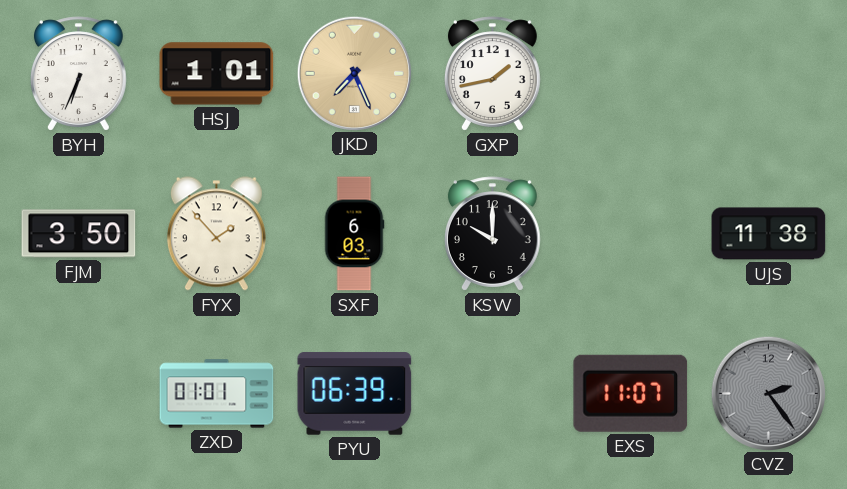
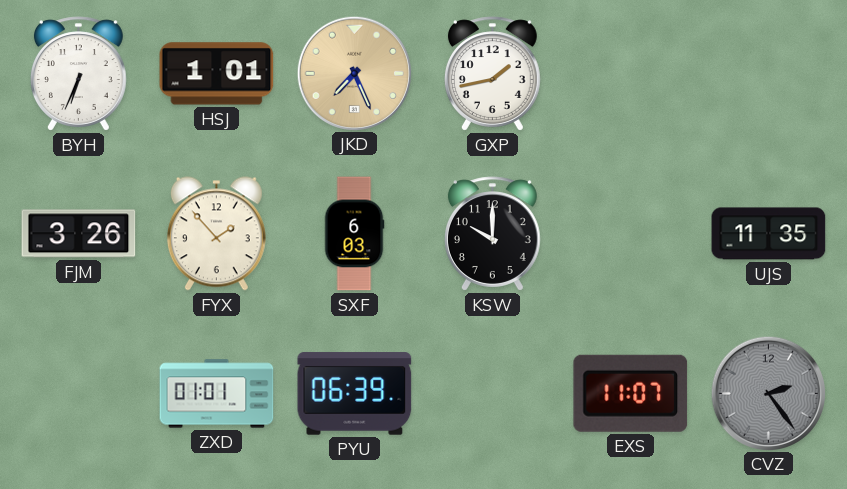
FJM: 3:50 -> 3:26
UJS: 11:38 -> 11:35
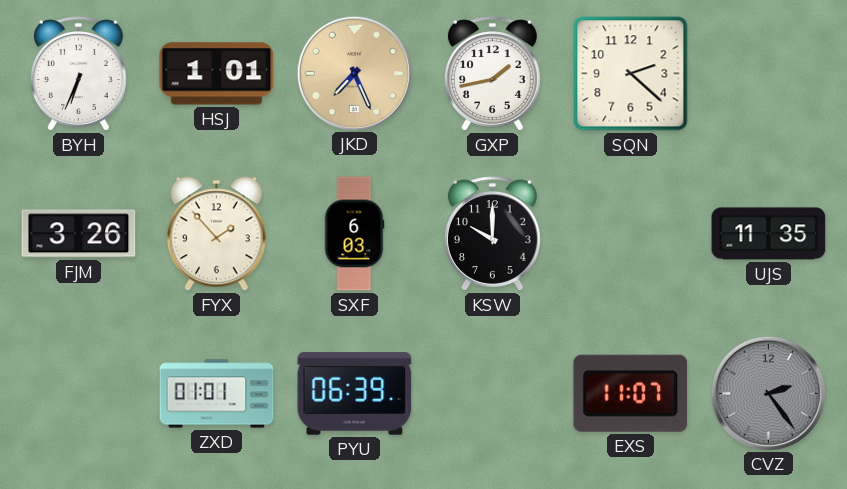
SQN: none -> 2:22
